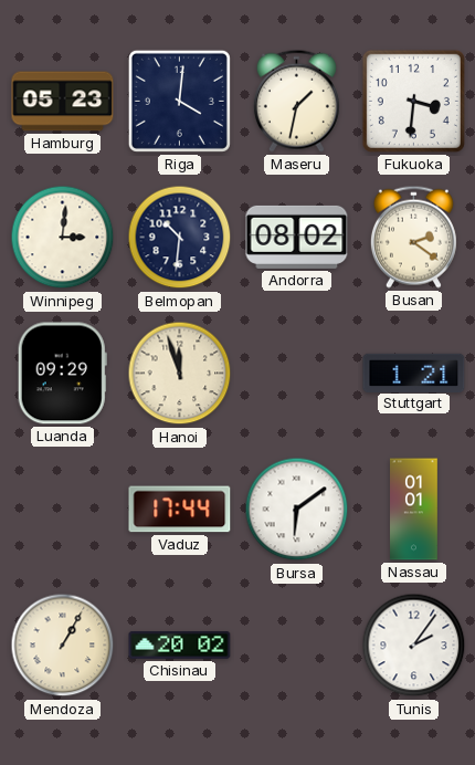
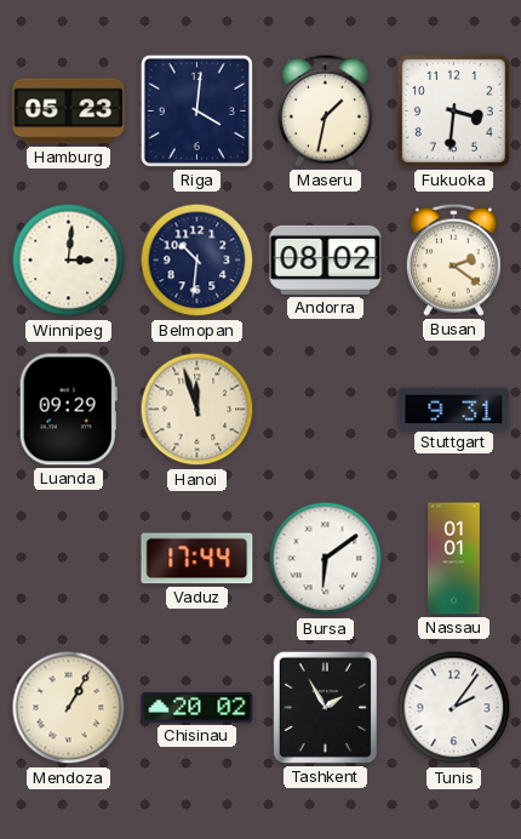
Stuttgart: 1:21 -> 9:31
Tashkent: none -> 1:55
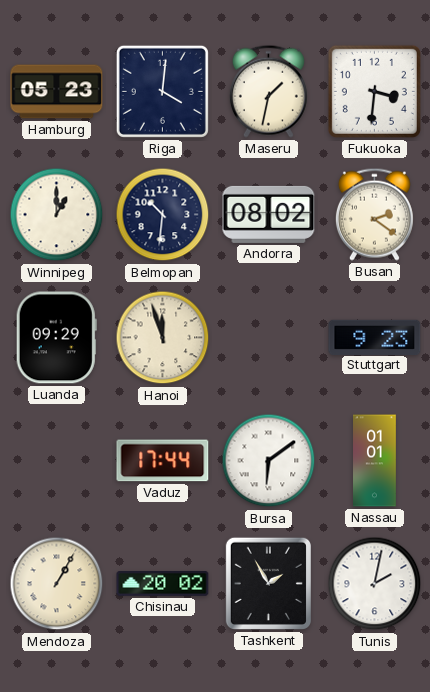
Winnipeg: 3:01 -> 1:00
Stuttgart: 9:31 -> 9:23
Tunis: 2:06 -> 2:02
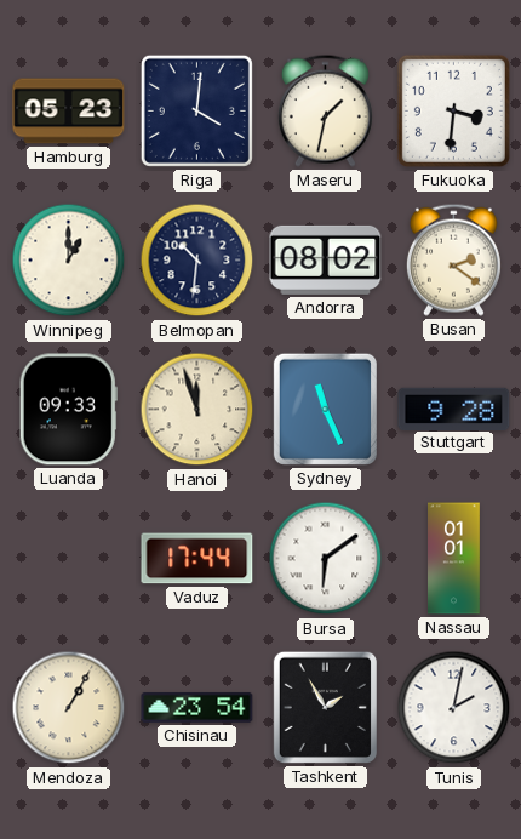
Luanda: 09:29 -> 09:33
Sydney: none -> 11:26
Stuttgart: 9:23 -> 9:28
Chisinau: 20:02 -> 23:54
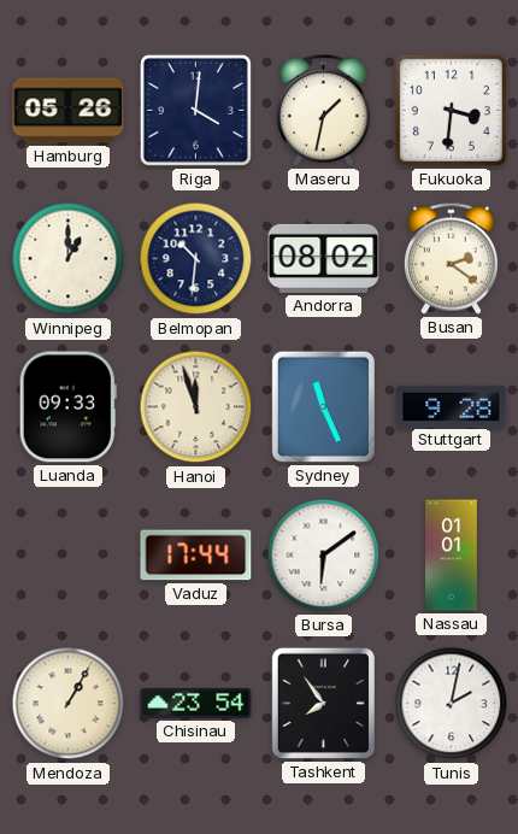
Hamburg: 05:23 -> 05:26
Tashkent: 1:55 -> 7:54
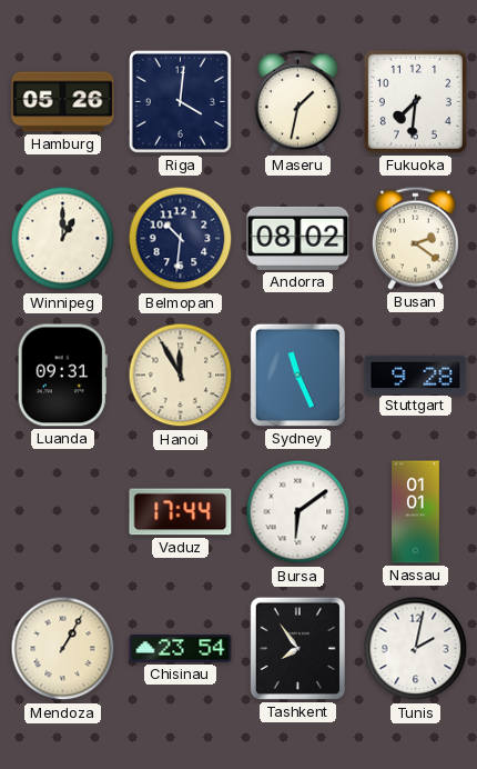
Fukuoka: 3:31 -> 7:31
Luanda: 09:33 -> 09:31
Hanoi: 11:57 -> 11:55
